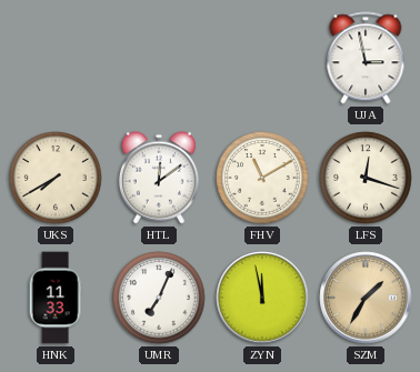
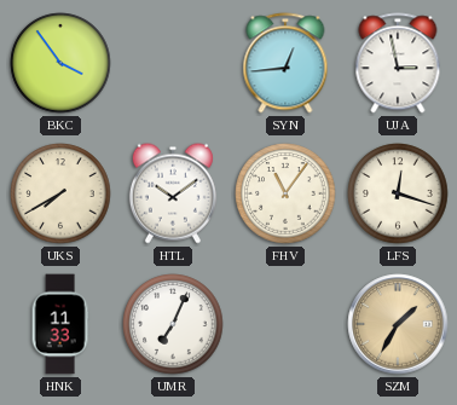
BKC: none -> 3:54
SYN: none -> 12:44
HTL: 12:09 -> 10:09
FHV: 11:10 -> 11:06
ZYN: 11:58 -> none
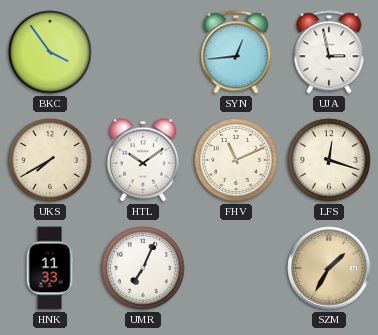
FHV: 11:06 -> 11:11
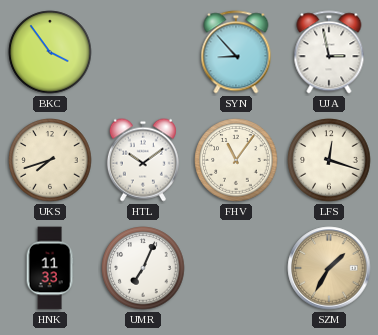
SYN: 12:44 -> 8:53
UKS: 7:40 -> 7:42
FHV: 11:11 -> 11:06
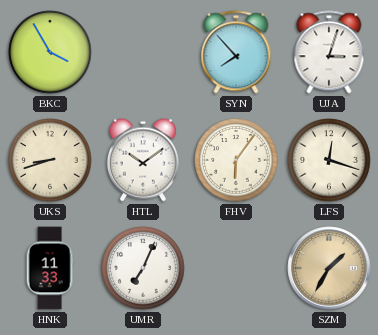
BKC: 3:54 -> 3:55
SYN: 8:53 -> 7:53
UJA: 2:58 -> 3:03
UKS: 7:42 -> 8:42
FHV: 11:06 -> 6:06
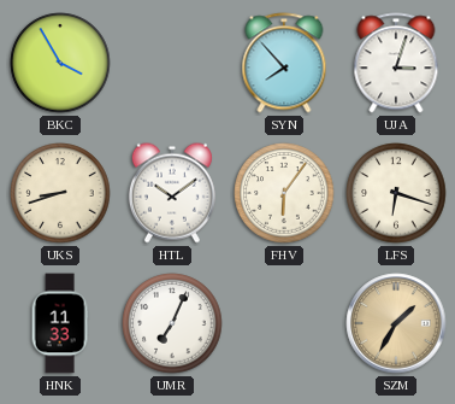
LFS: 12:18 -> 6:18
